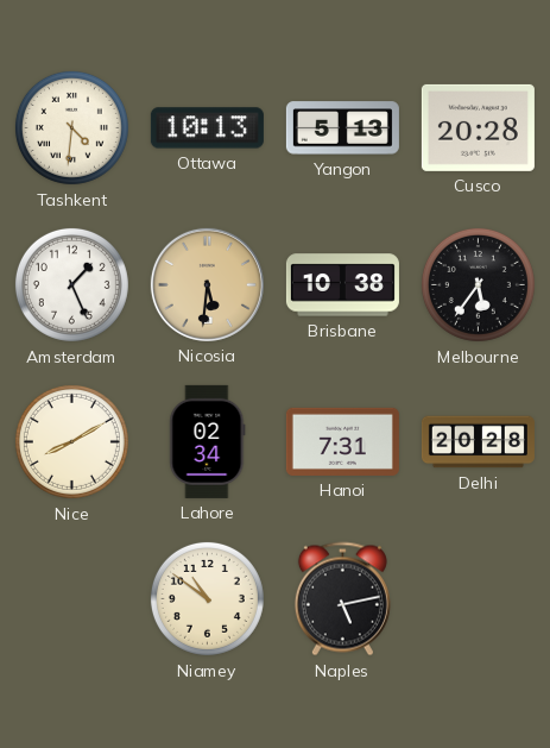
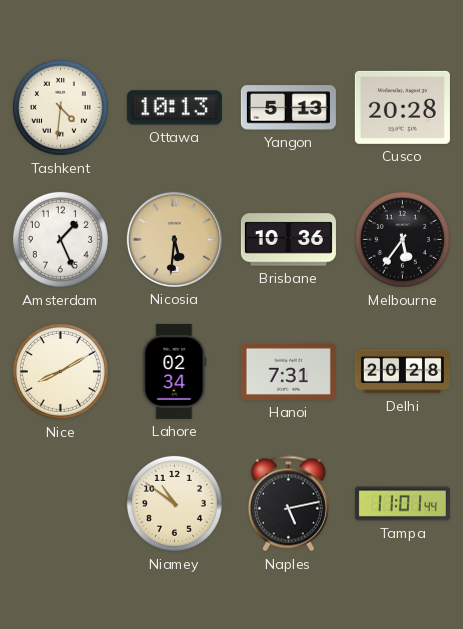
Brisbane: 10:38 -> 10:36
Tampa: none -> 11:01
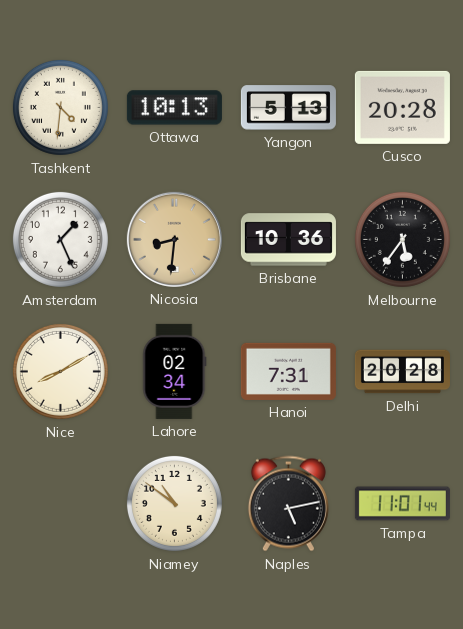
Nicosia: 5:31 -> 8:31
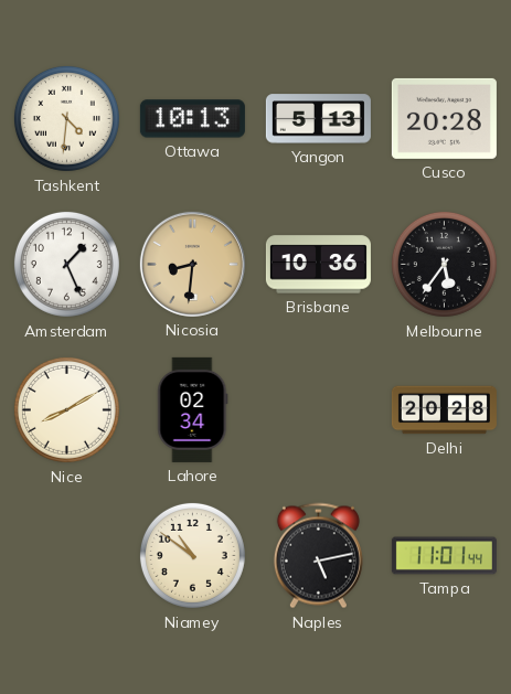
Hanoi: 7:31 -> none
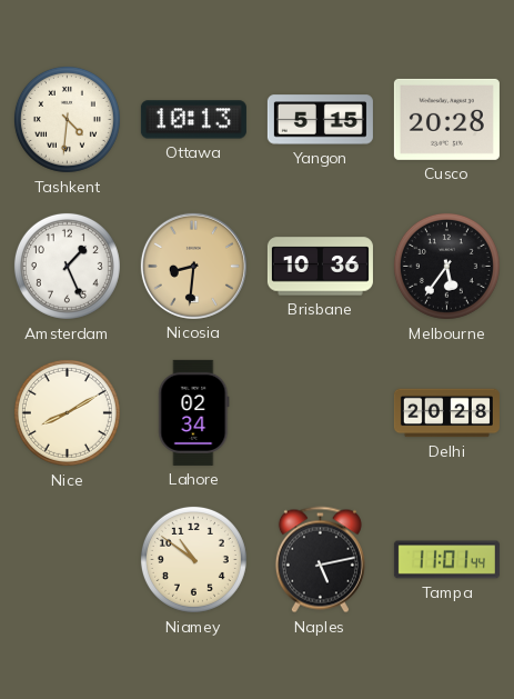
Yangon: 5:13 -> 5:15
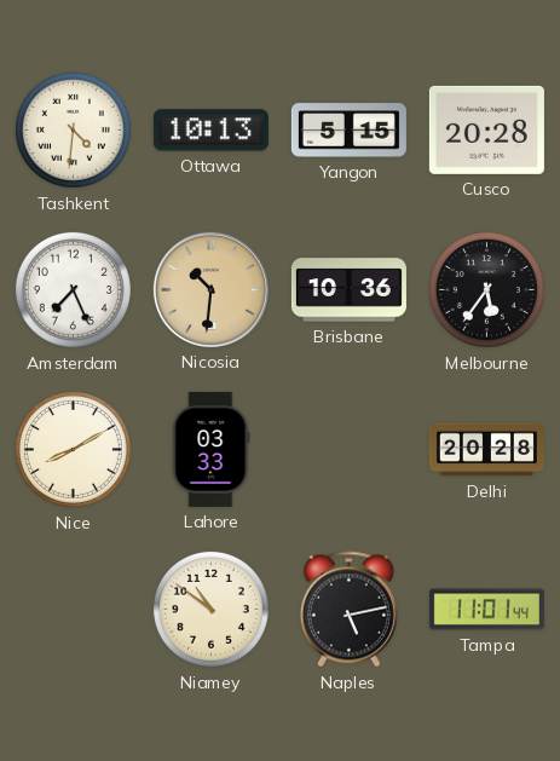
Amsterdam: 1:26 -> 7:26
Nicosia: 8:31 -> 10:31
Lahore: 02:34 -> 03:33
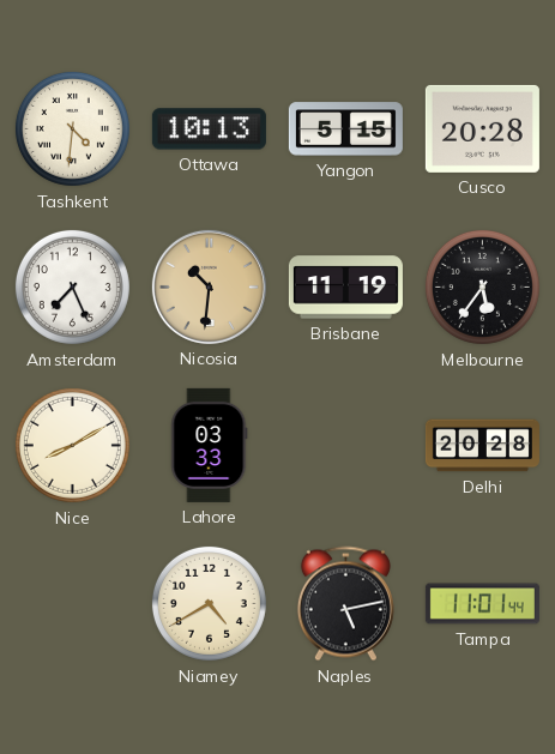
Brisbane: 10:36 -> 11:19
Niamey: 10:51 -> 4:40
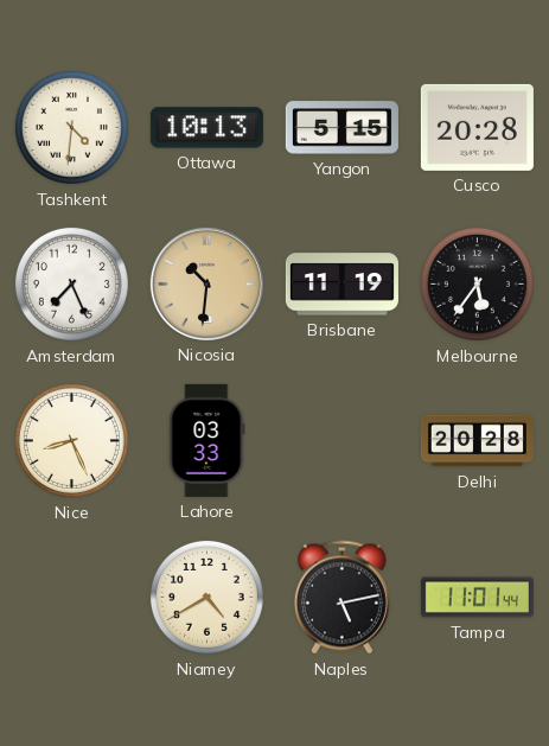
Nice: 8:10 -> 8:26
